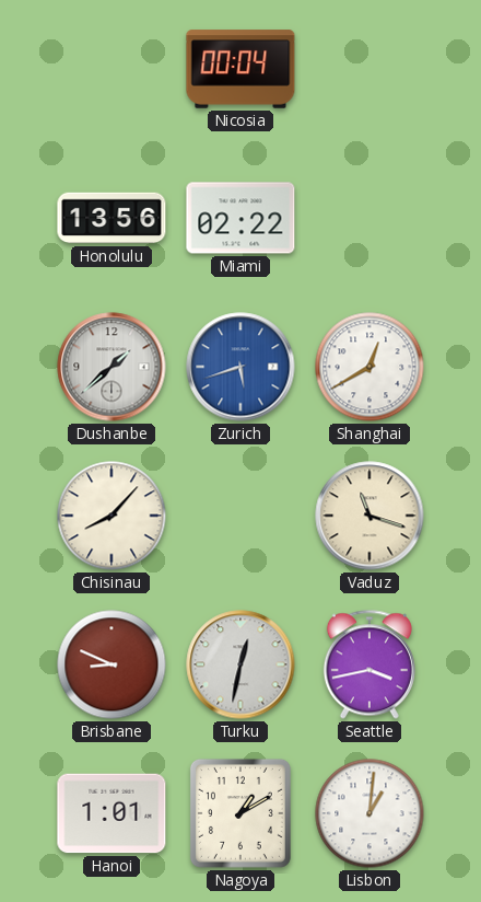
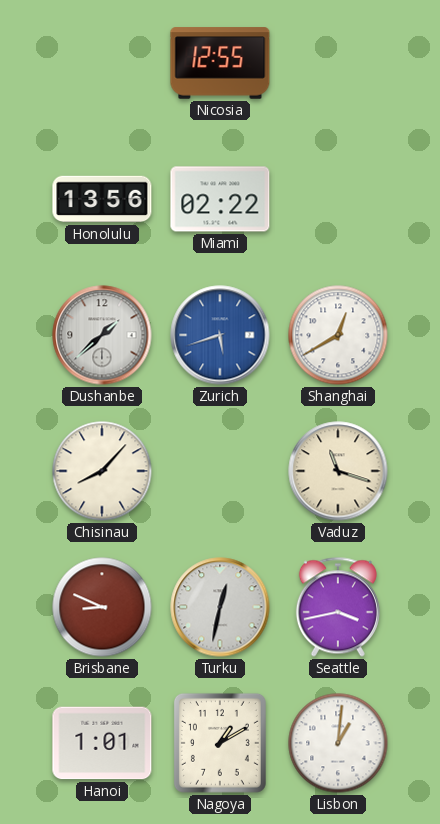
Nicosia: 00:04 -> 12:55
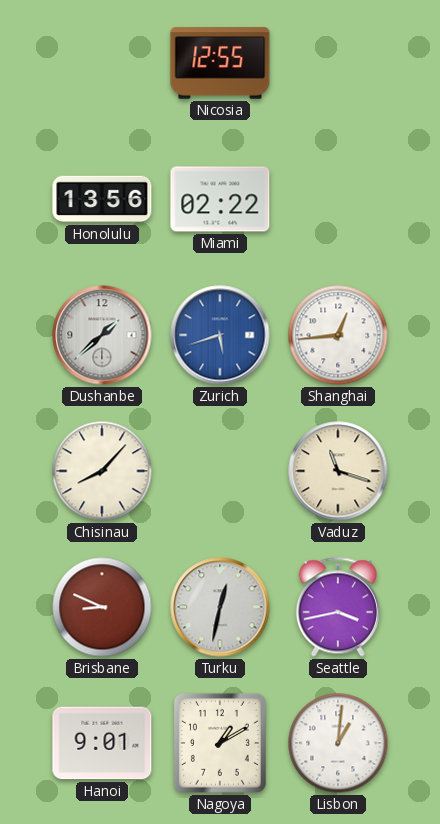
Shanghai: 12:40 -> 12:44
Hanoi: 1:01 -> 9:01
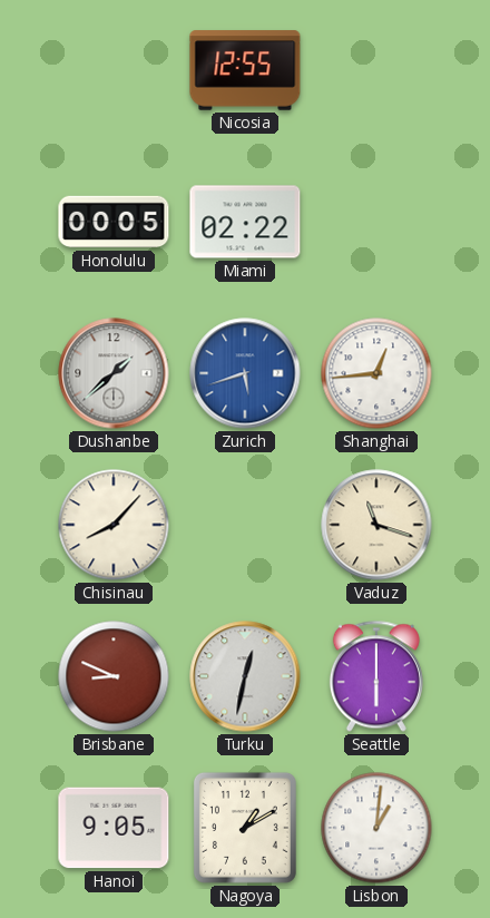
Honolulu: 13:56 -> 00:05
Seattle: 3:43 -> 6:00
Hanoi: 9:01 -> 9:05
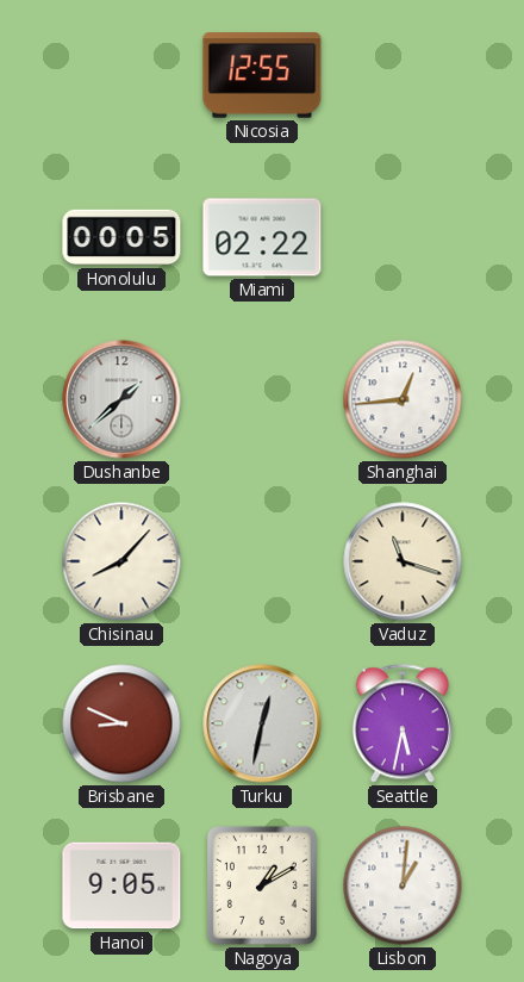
Zurich: 5:42 -> none
Seattle: 6:00 -> 5:32
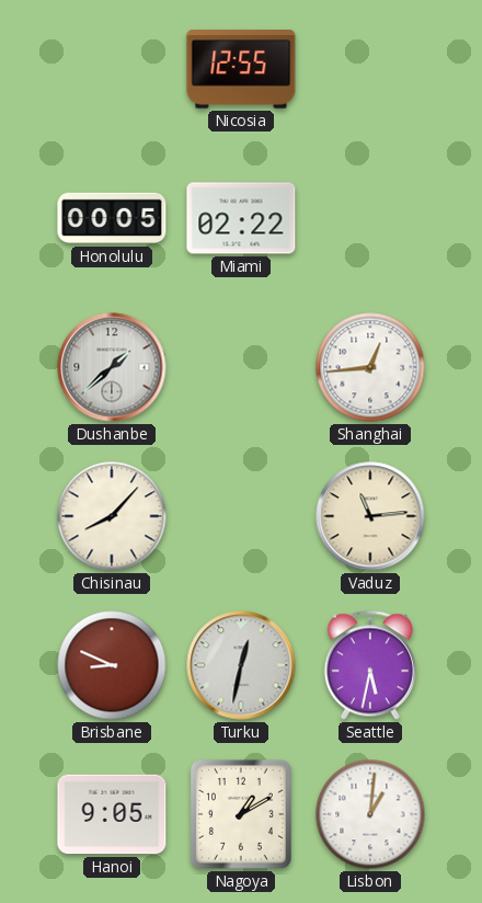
Vaduz: 11:18 -> 11:14
